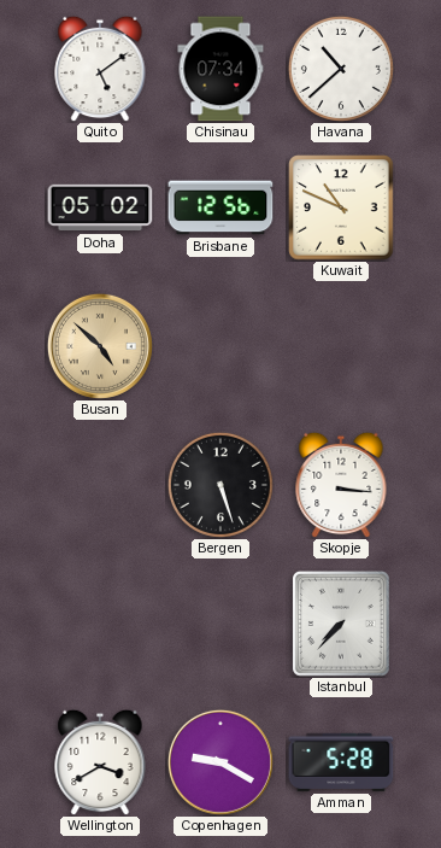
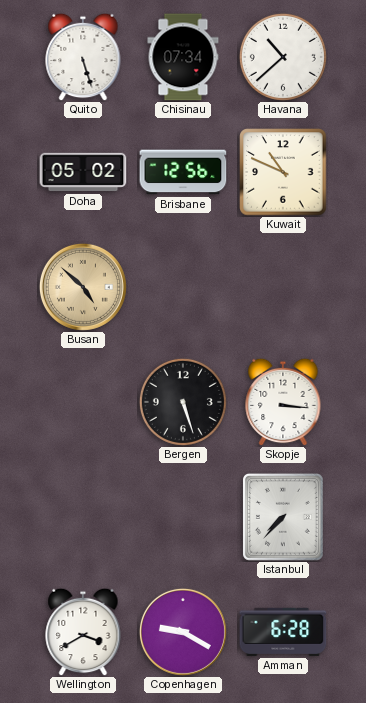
Quito: 5:09 -> 5:27
Amman: 5:28 -> 6:28
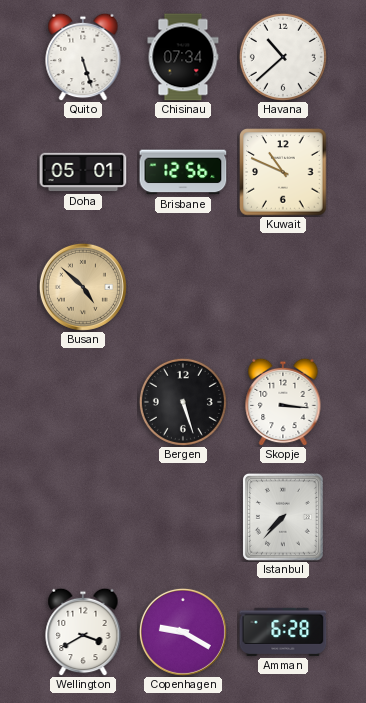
Doha: 05:02 -> 05:01
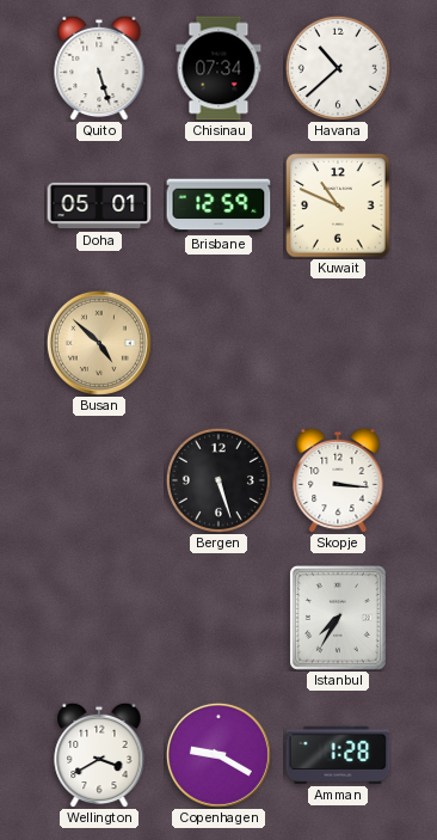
Brisbane: 12:56 -> 12:59
Istanbul: 7:37 -> 7:35
Amman: 6:28 -> 1:28
